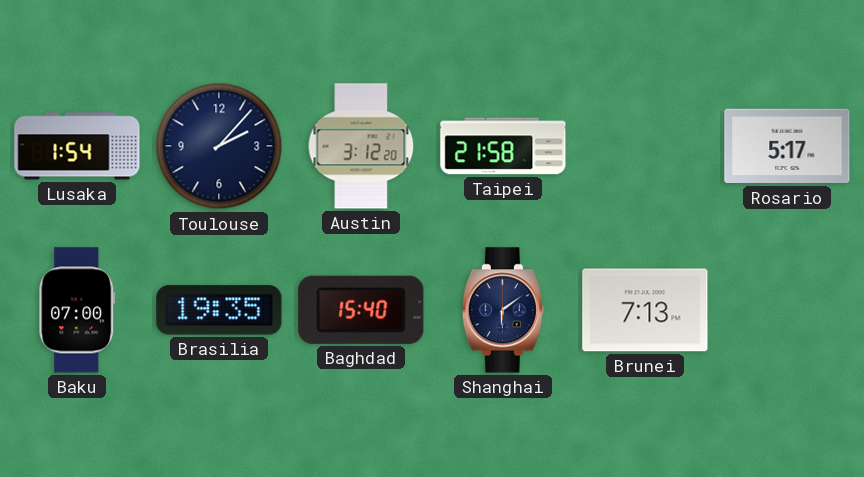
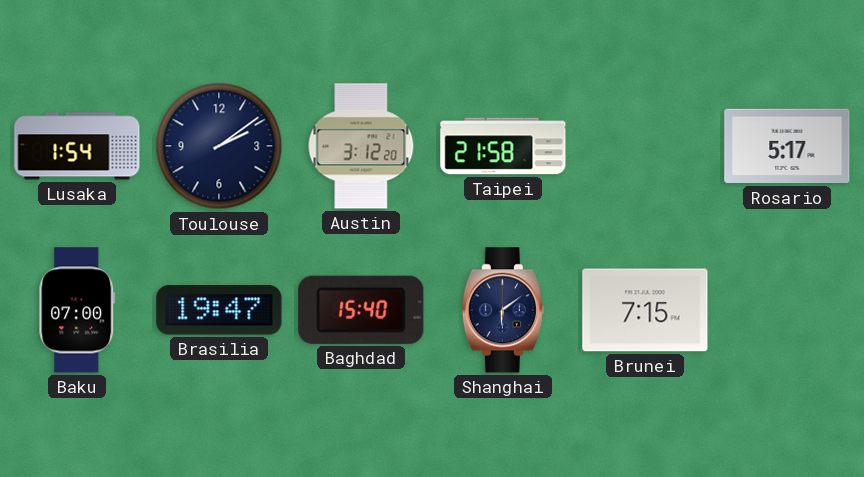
Toulouse: 2:07 -> 2:09
Brasilia: 19:35 -> 19:47
Brunei: 7:13 -> 7:15
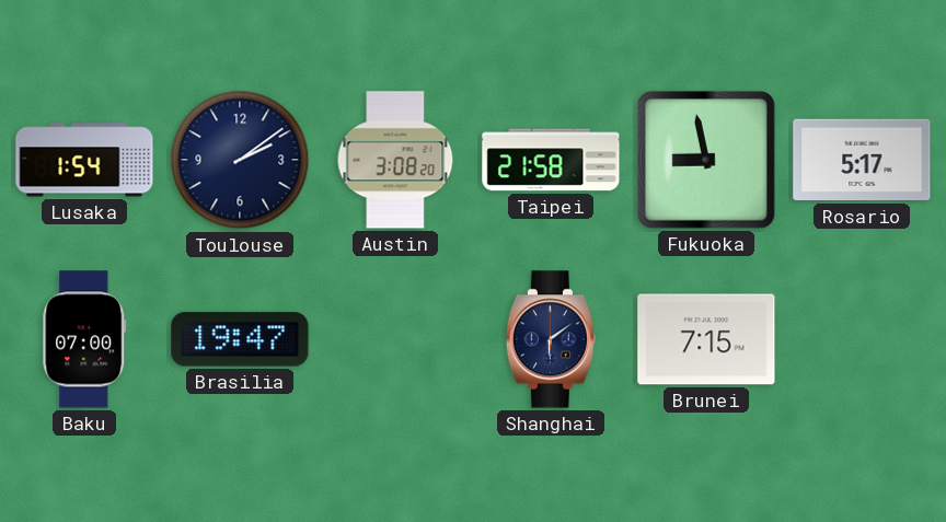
Austin: 3:12 -> 3:08
Fukuoka: none -> 8:58
Baghdad: 15:40 -> none
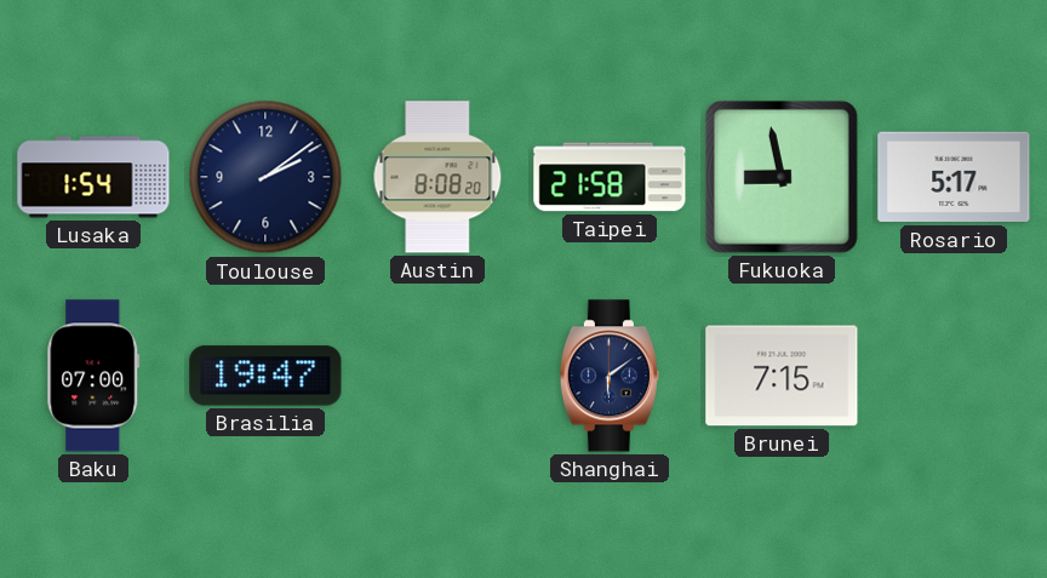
Austin: 3:08 -> 8:08
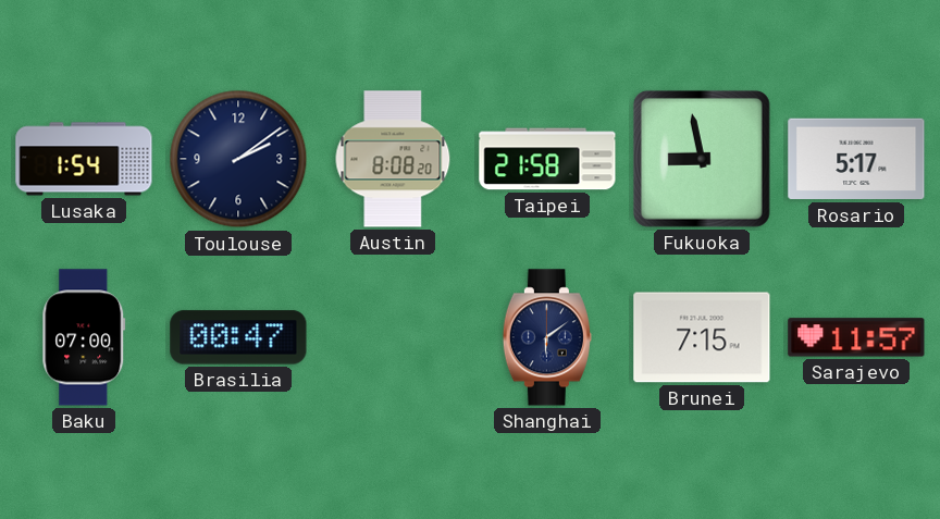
Brasilia: 19:47 -> 00:47
Sarajevo: none -> 11:57
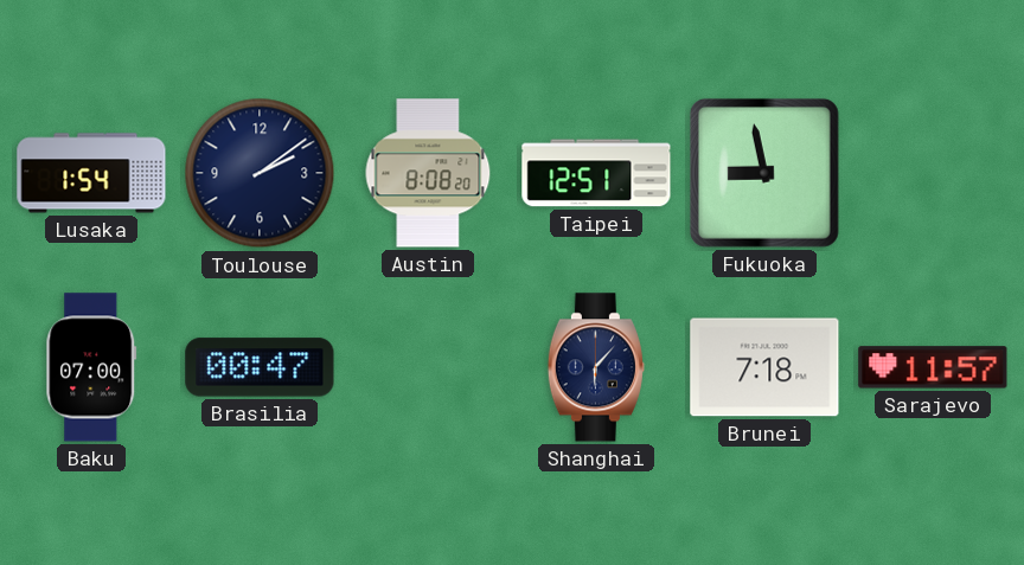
Taipei: 21:58 -> 12:51
Rosario: 5:17 -> none
Shanghai: 6:09 -> 6:07
Brunei: 7:15 -> 7:18
